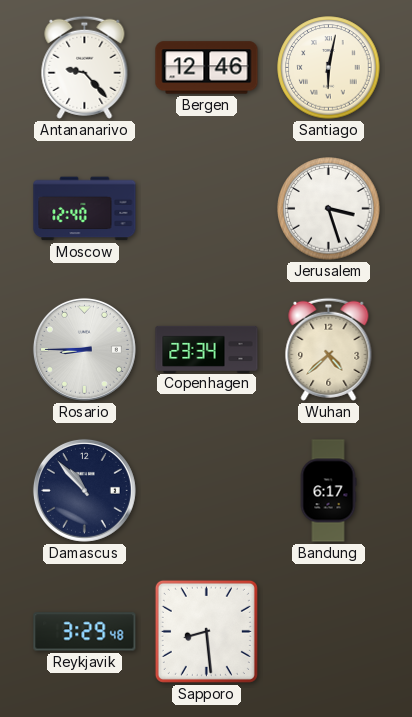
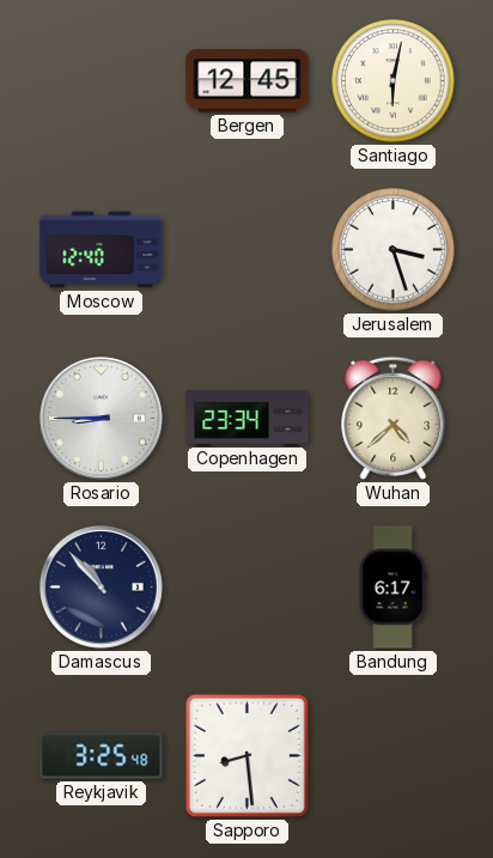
Antananarivo: 9:23 -> none
Bergen: 12:46 -> 12:45
Reykjavik: 3:29 -> 3:25
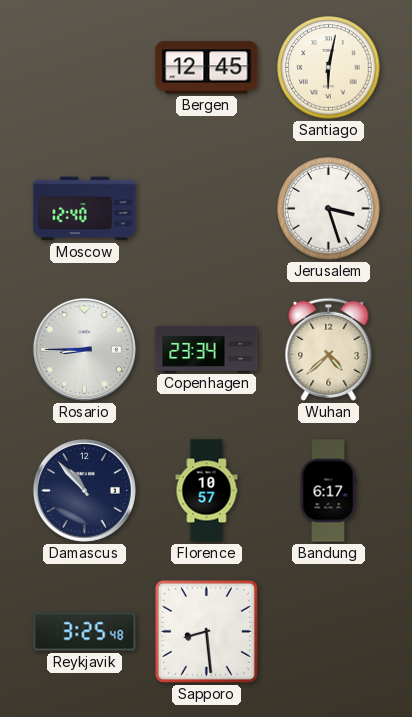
Florence: none -> 10:57
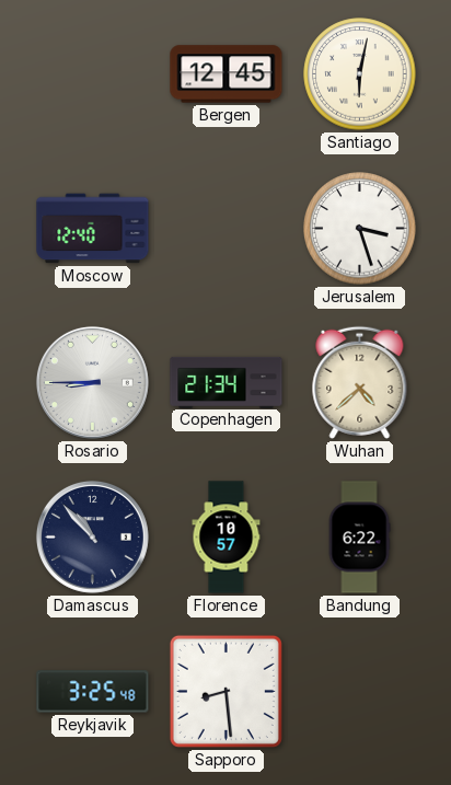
Copenhagen: 23:34 -> 21:34
Bandung: 6:17 -> 6:22
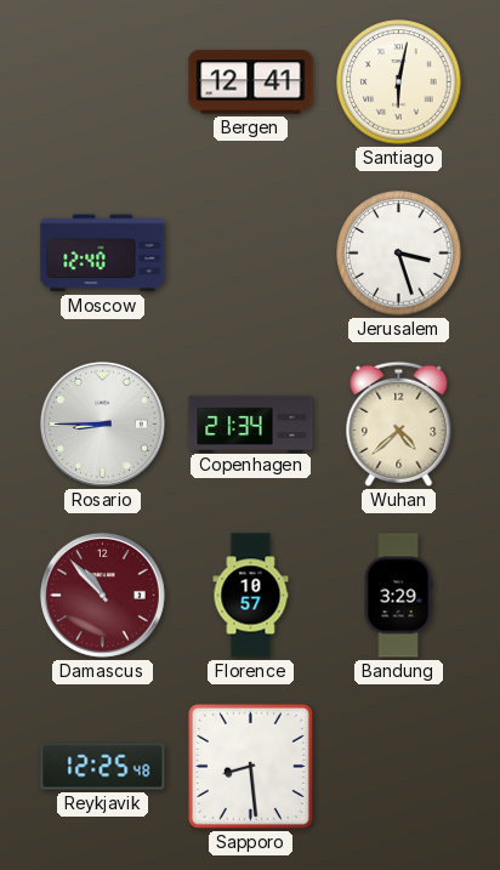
Bergen: 12:45 -> 12:41
Damascus dial: navy -> burgundy
Bandung: 6:22 -> 3:29
Reykjavik: 3:25 -> 12:25
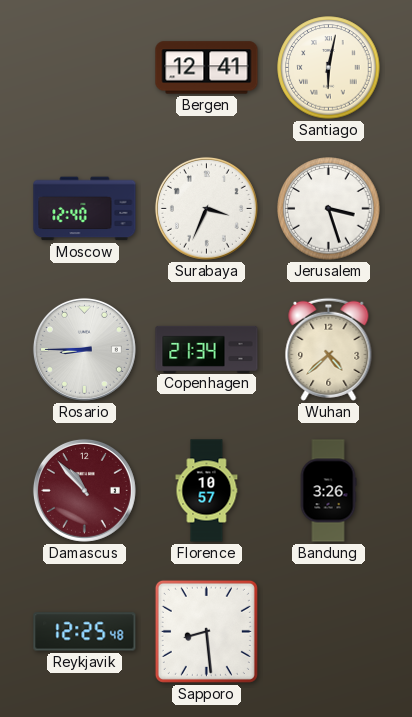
Surabaya: none -> 3:34
Bandung: 3:29 -> 3:26
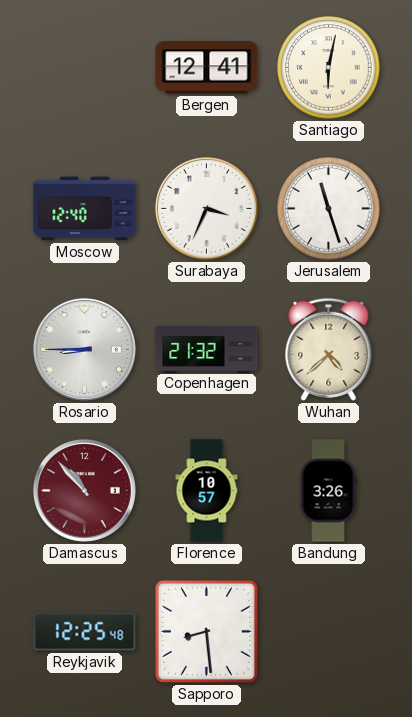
Jerusalem: 3:27 -> 11:27
Copenhagen: 21:34 -> 21:32
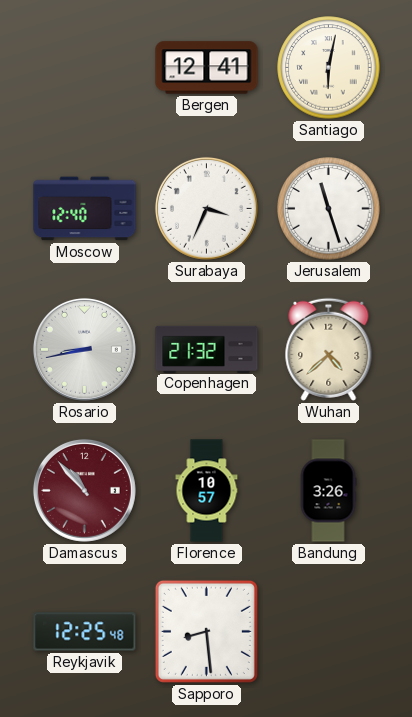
Rosario: 8:45 -> 8:43
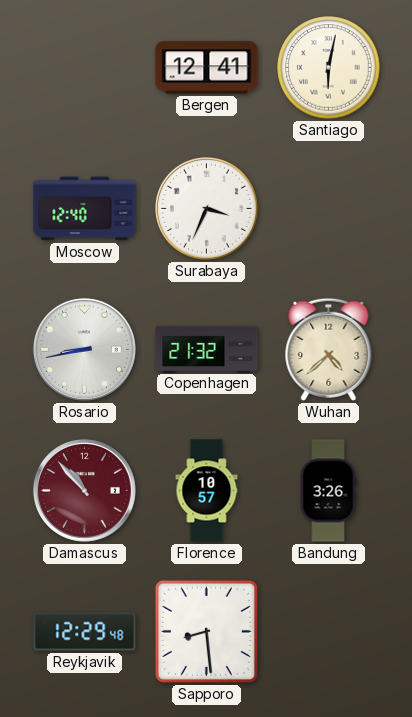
Jerusalem: 11:27 -> none
Reykjavik: 12:25 -> 12:29
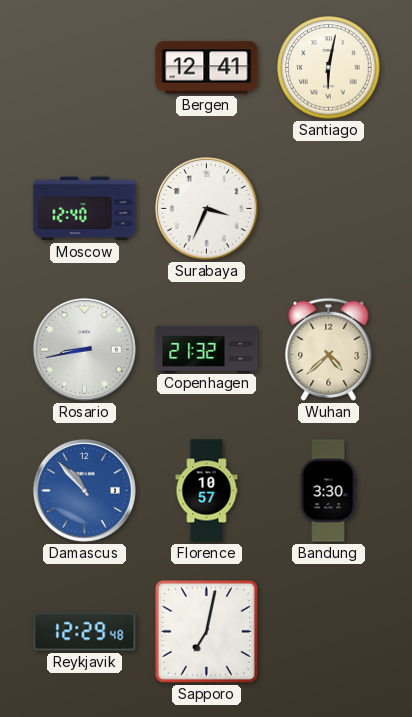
Damascus dial: burgundy -> blue
Bandung: 3:26 -> 3:30
Sapporo: 8:29 -> 7:02
